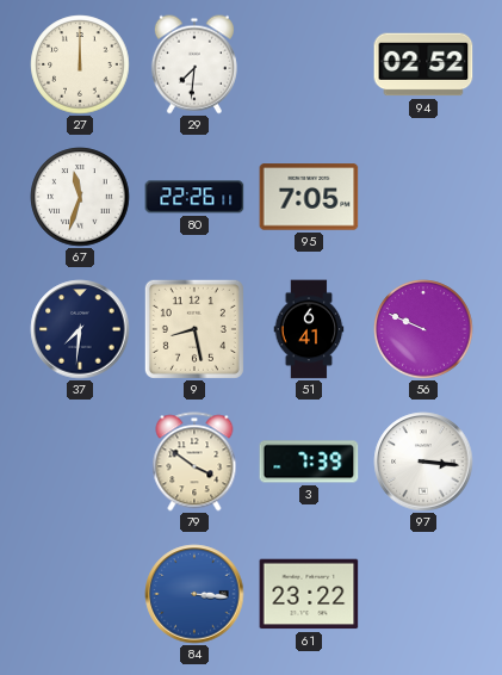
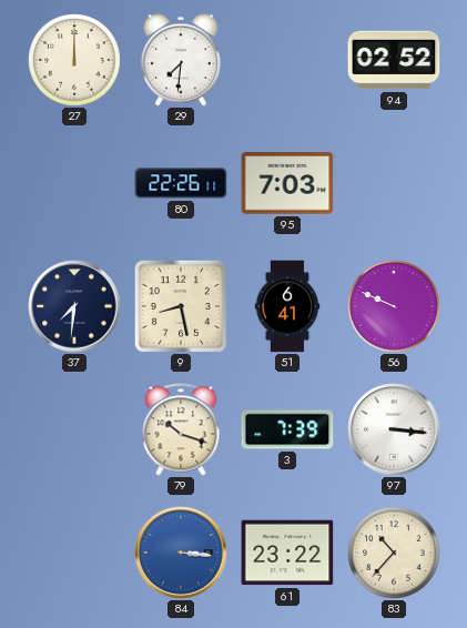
67: 11:33 -> none
95: 7:05 -> 7:03
79: 3:51 -> 10:18
83: none -> 10:37
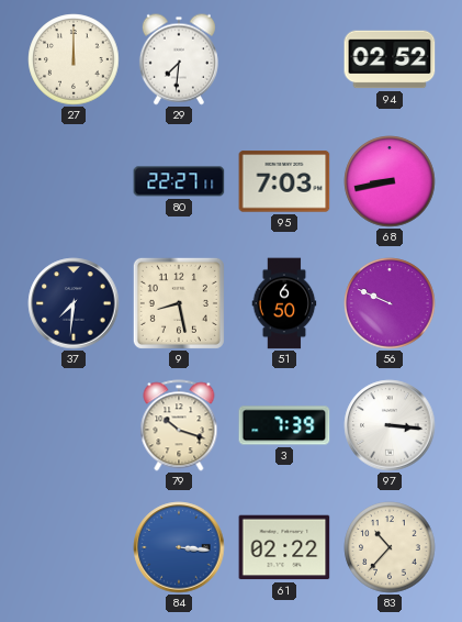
80: 22:26 -> 22:27
68: none -> 8:43
51: 6:41 -> 6:50
61: 23:22 -> 02:22
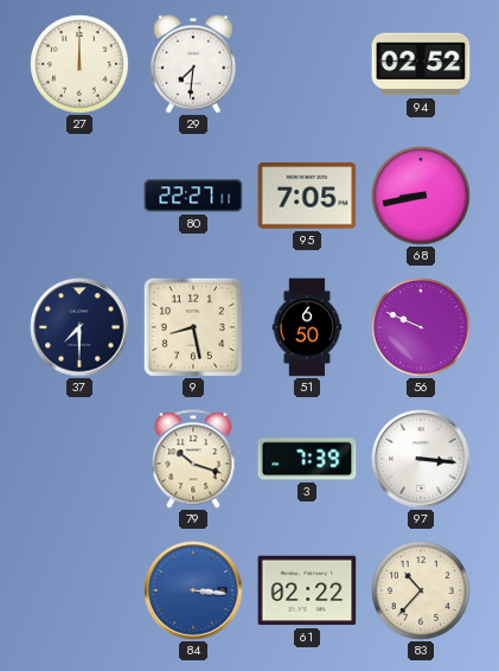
95: 7:03 -> 7:05
37: 7:31 -> 7:30
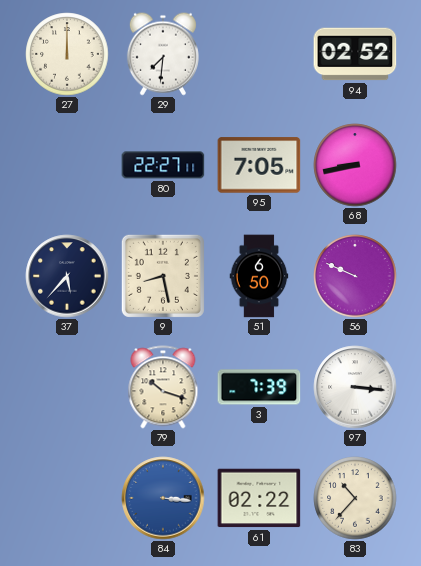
37: 7:30 -> 5:37
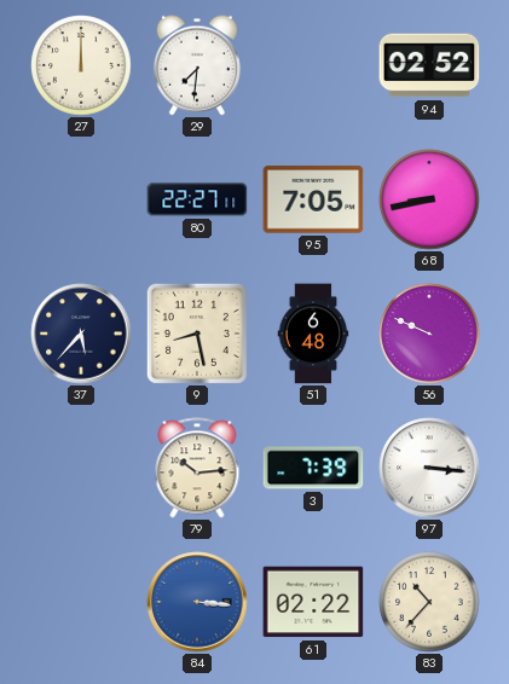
51: 6:50 -> 6:48
79: 10:18 -> 10:14
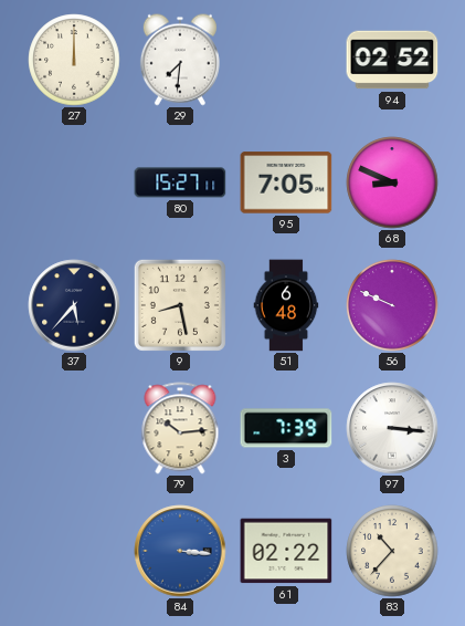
80: 22:27 -> 15:27
68: 8:43 -> 8:49
